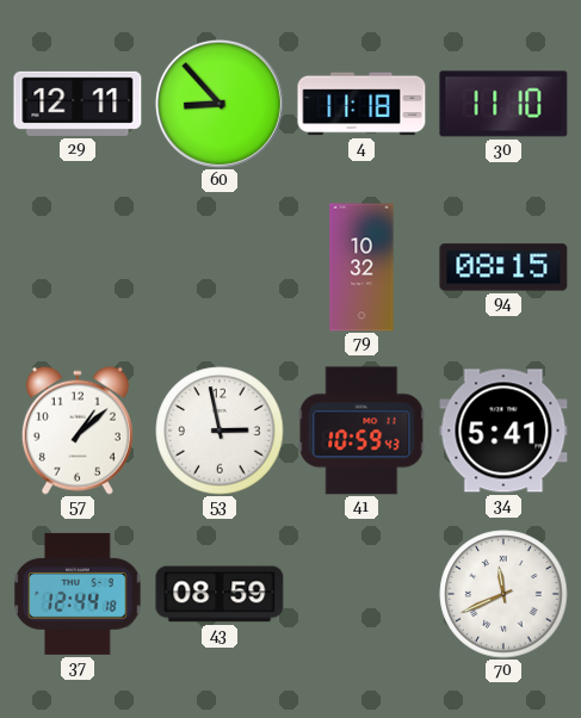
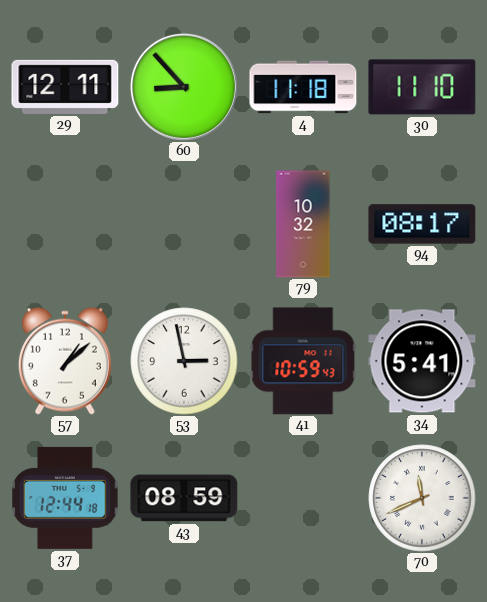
94: 08:15 -> 08:17
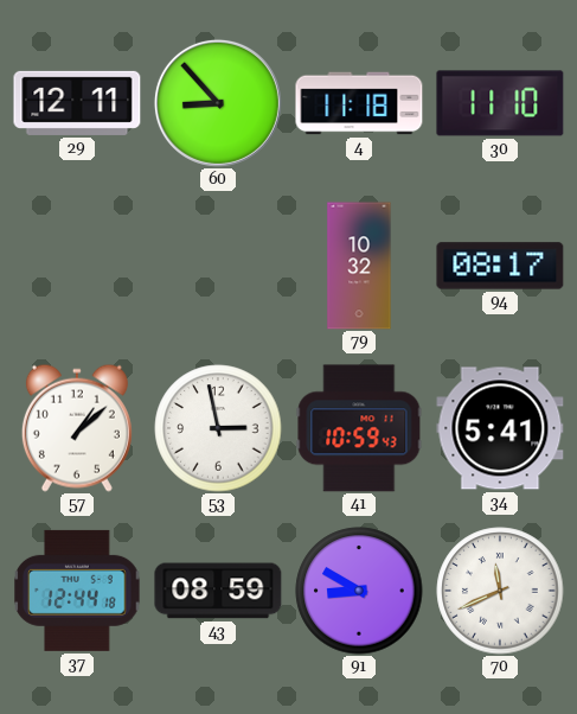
91: none -> 8:50
